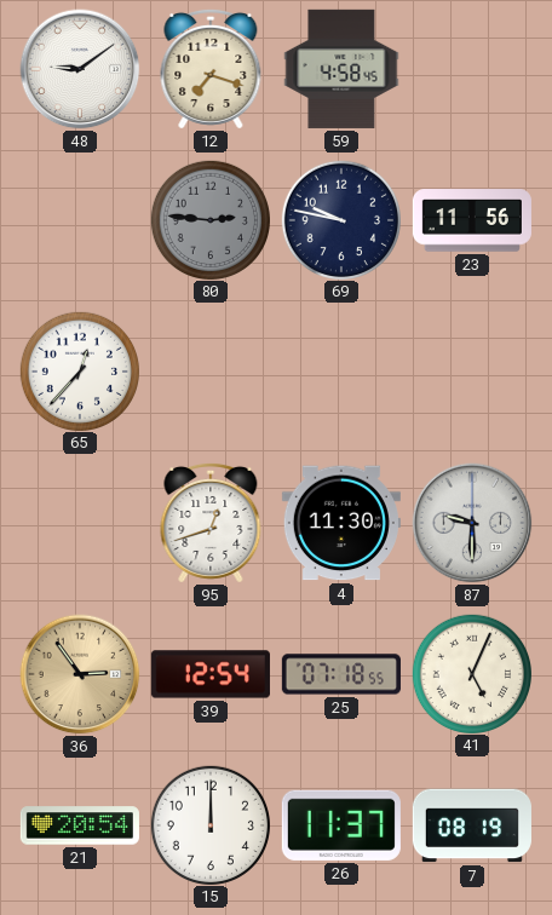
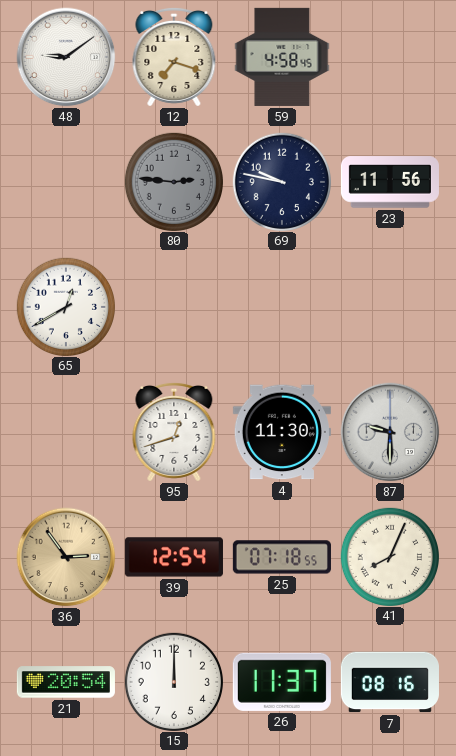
65: 12:37 -> 12:40
41: 5:04 -> 8:04
7: 08:19 -> 08:16
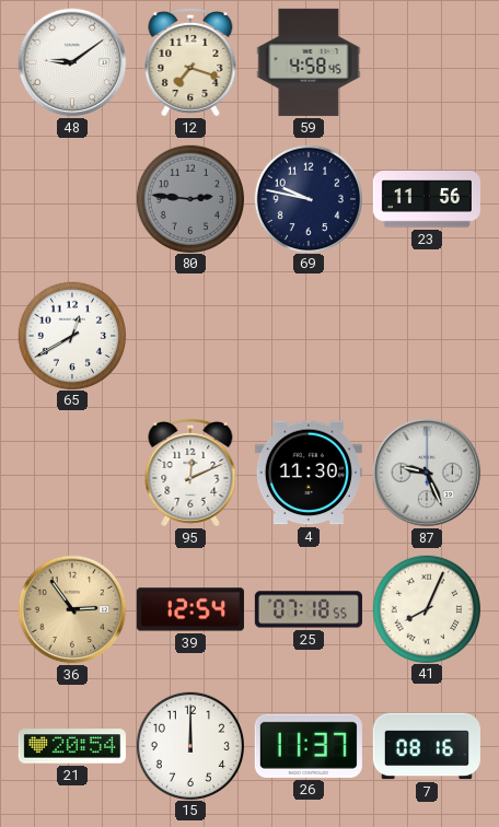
95: 12:42 -> 12:11
87: 9:30 -> 9:26
